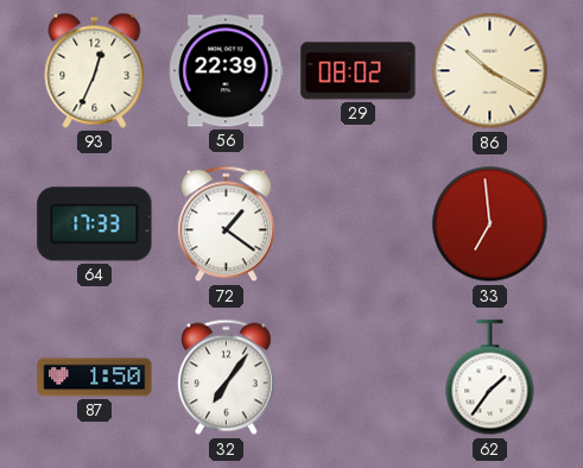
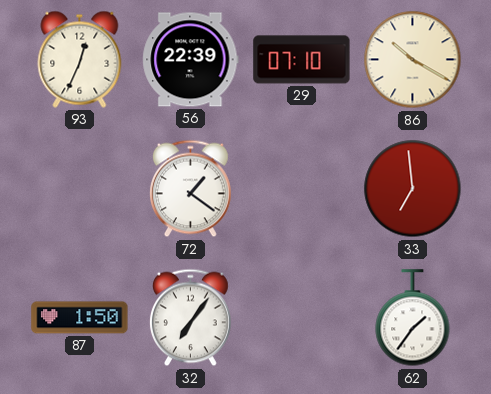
29: 08:02 -> 07:10
64: 17:33 -> none
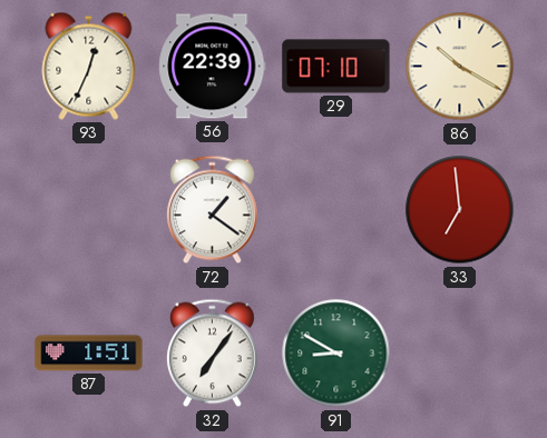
87: 1:50 -> 1:51
91: none -> 8:50
62: 1:36 -> none
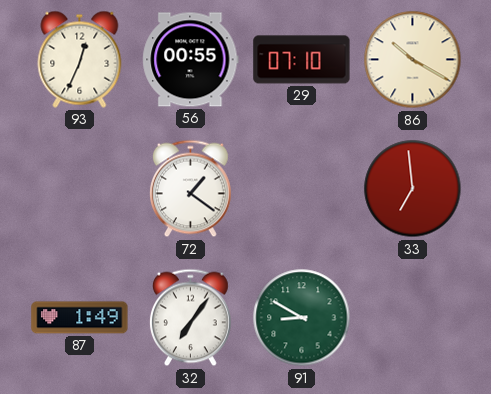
56: 22:39 -> 00:55
87: 1:51 -> 1:49
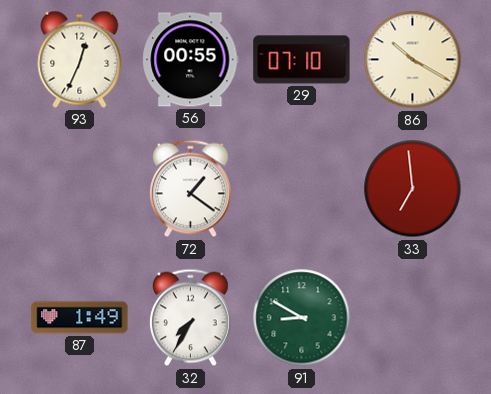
32: 7:06 -> 7:35
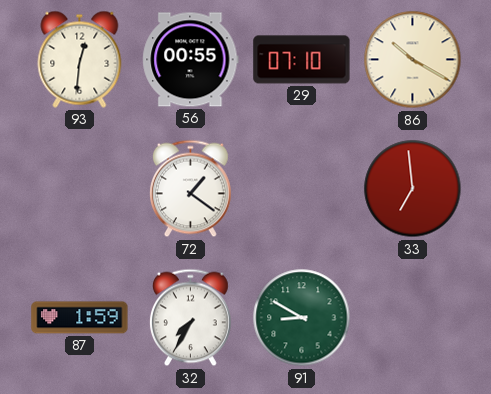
93: 12:34 -> 12:31
87: 1:49 -> 1:59
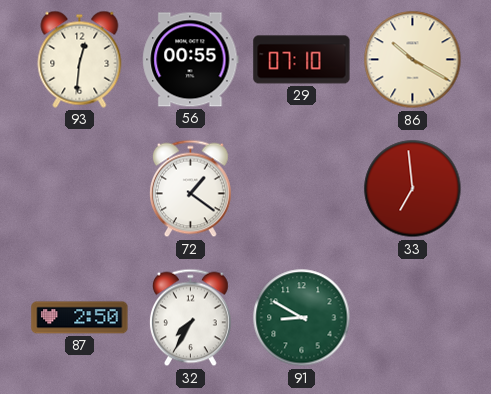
87: 1:59 -> 2:50
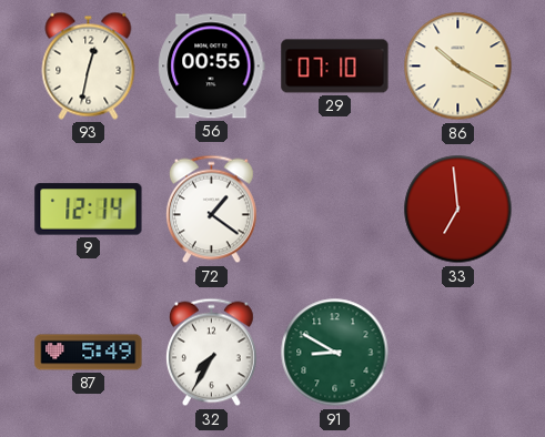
93: 12:31 -> 12:32
9: none -> 12:14
87: 2:50 -> 5:49
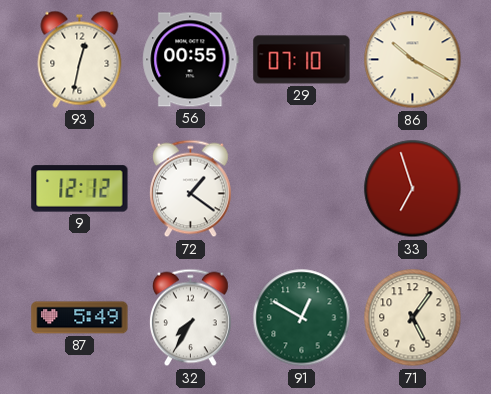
9: 12:14 -> 12:12
33: 6:59 -> 6:57
91: 8:50 -> 12:50
71: none -> 5:06
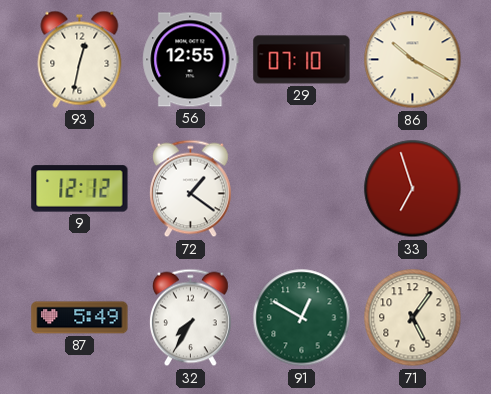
56: 00:55 -> 12:55
